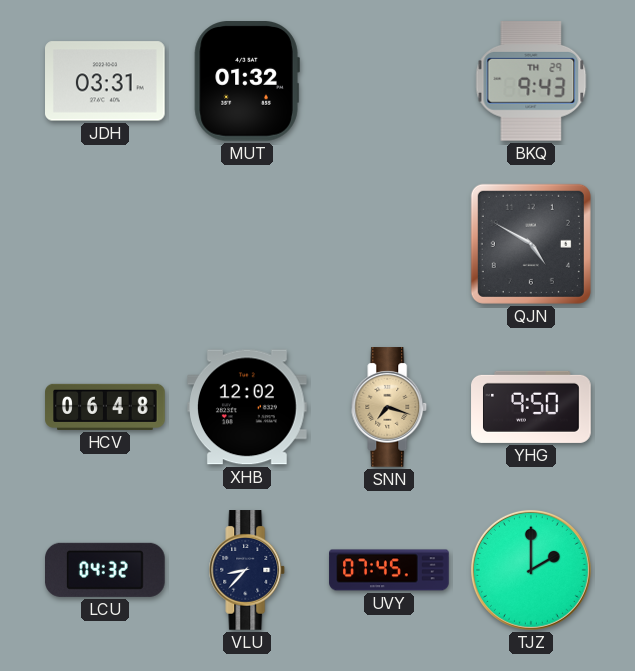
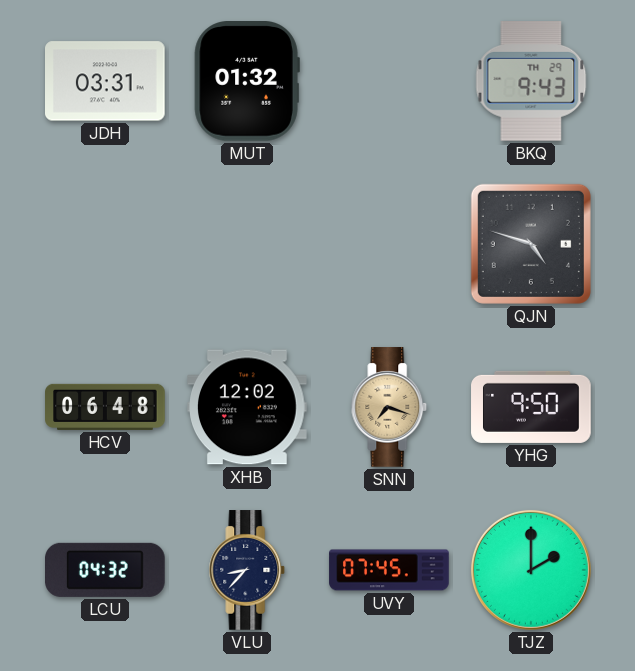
QJN: 4:50 -> 4:48
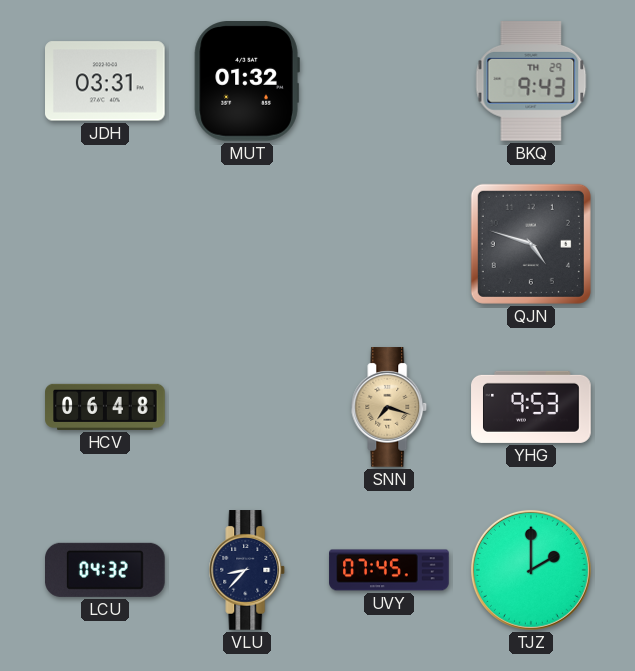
XHB: 12:02 -> none
YHG: 9:50 -> 9:53
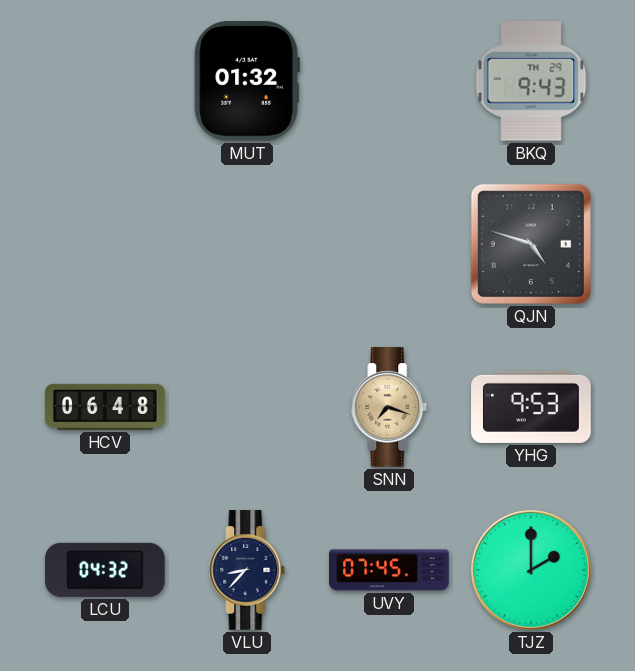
JDH: 03:31 -> none
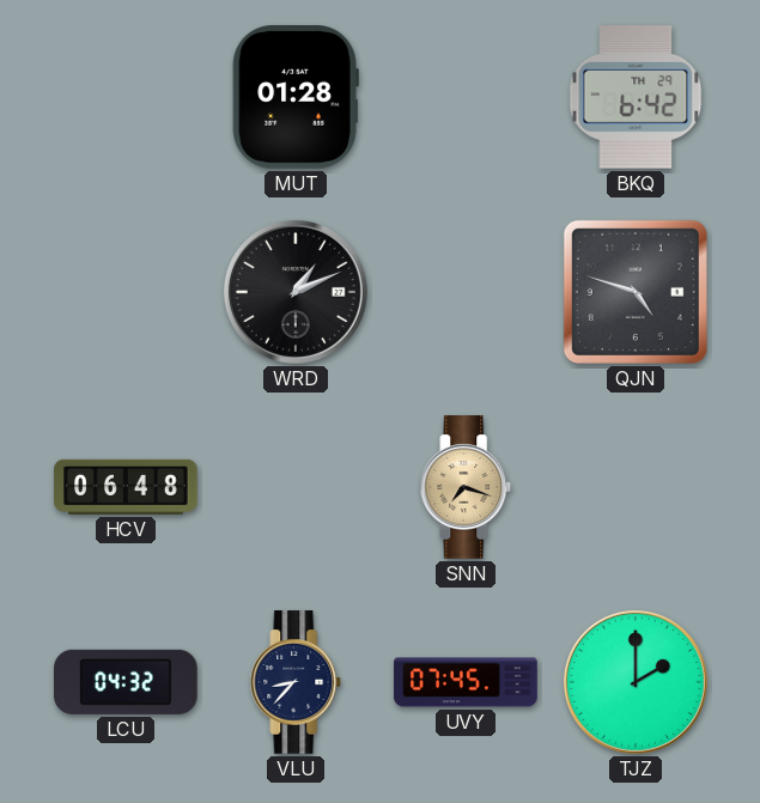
MUT: 01:32 -> 01:28
BKQ: 9:43 -> 6:42
WRD: none -> 1:11
YHG: 9:53 -> none
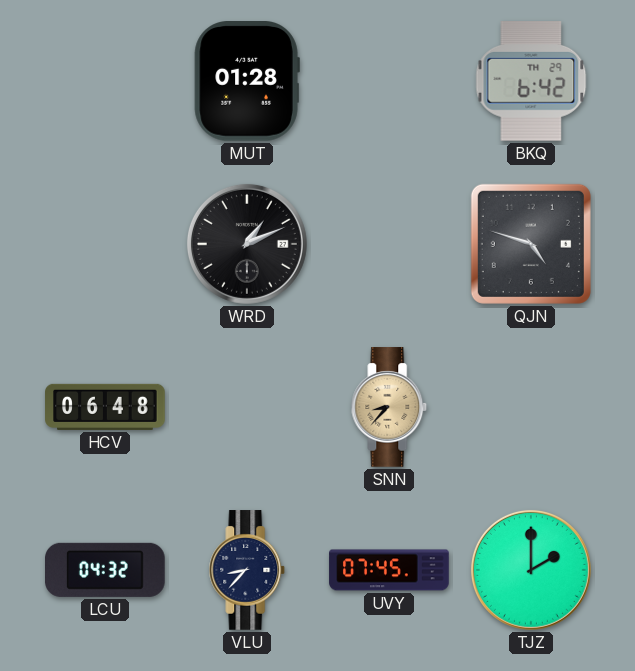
SNN: 7:18 -> 8:37
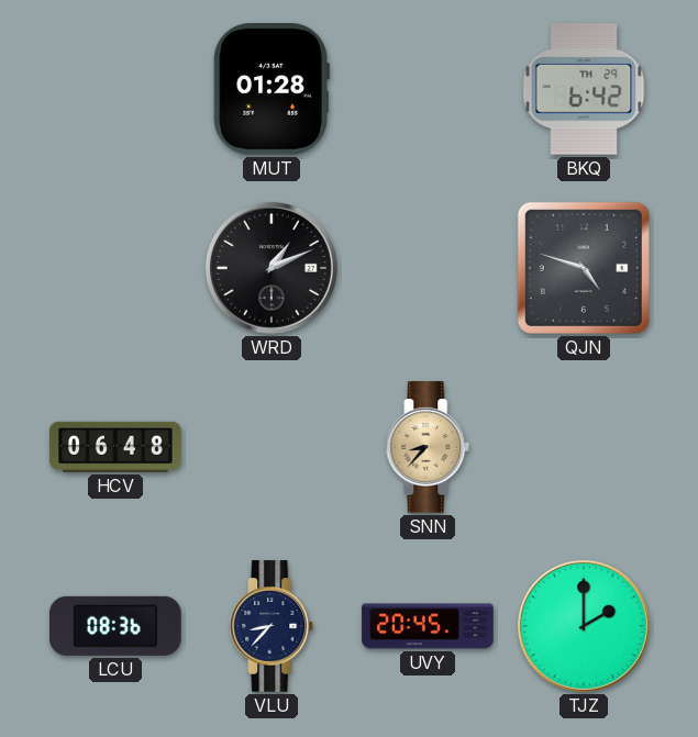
LCU: 04:32 -> 08:36
UVY: 07:45 -> 20:45
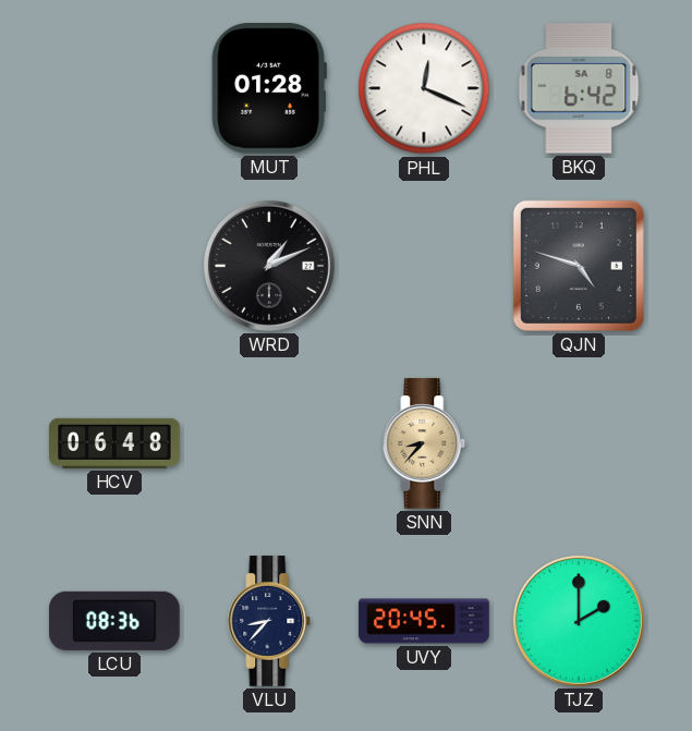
PHL: none -> 12:19
BKQ date: TH 29 -> SA 8
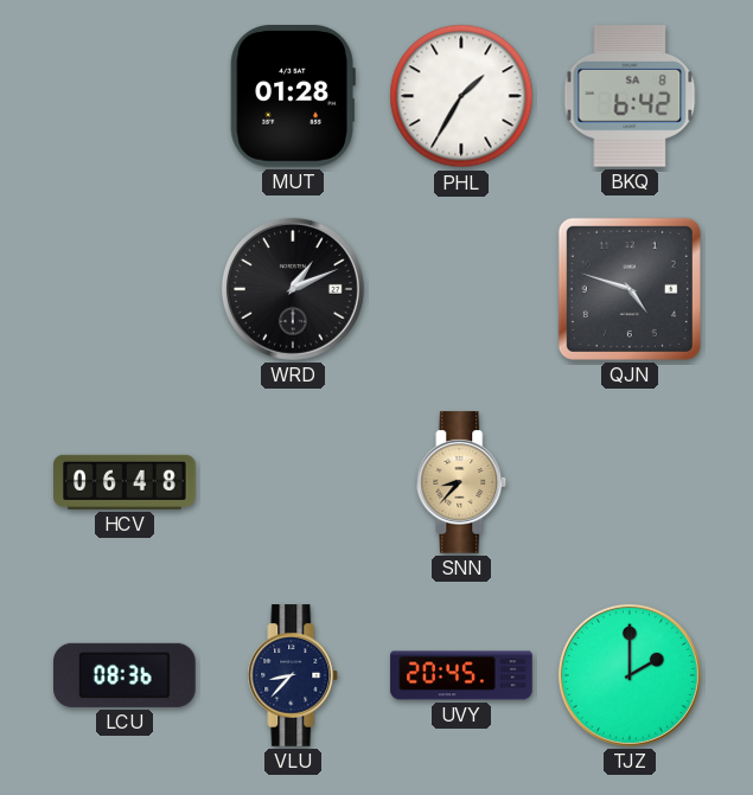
PHL: 12:19 -> 1:35
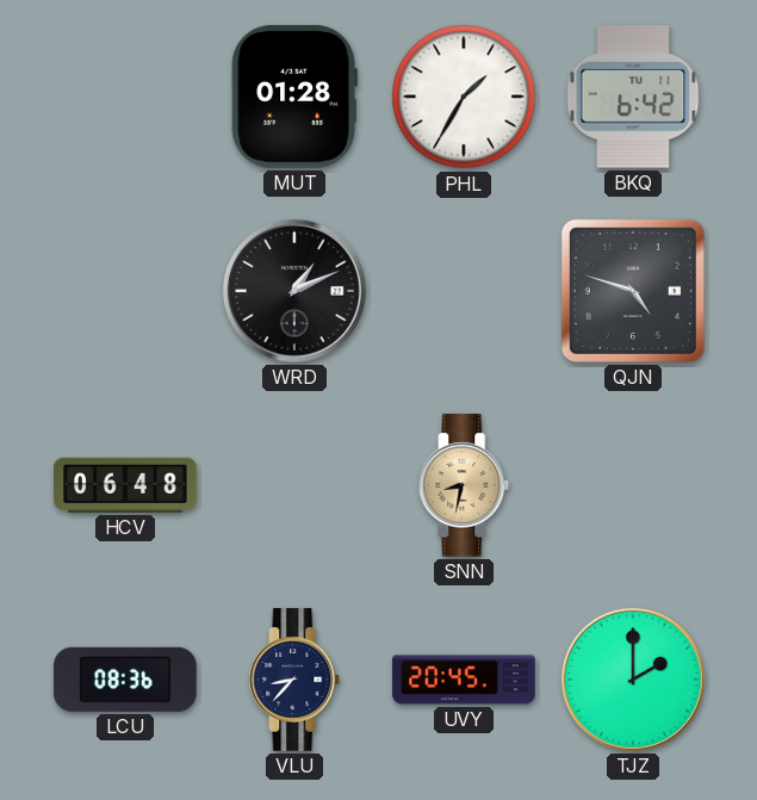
BKQ date: SA 8 -> TU 11
SNN: 8:37 -> 8:32
